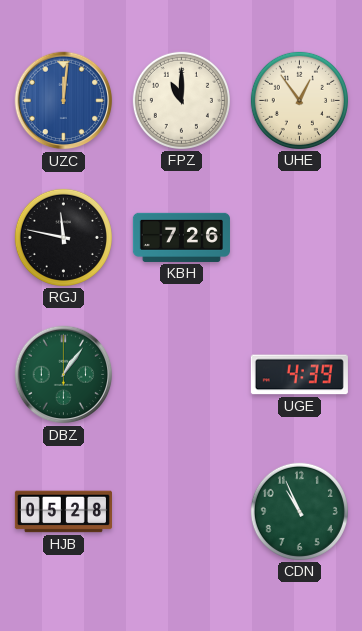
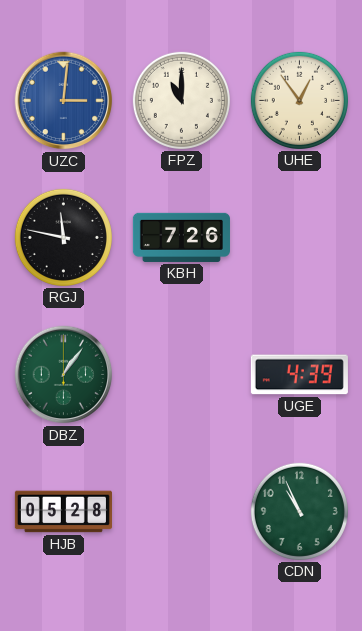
UZC: 12:01 -> 3:01
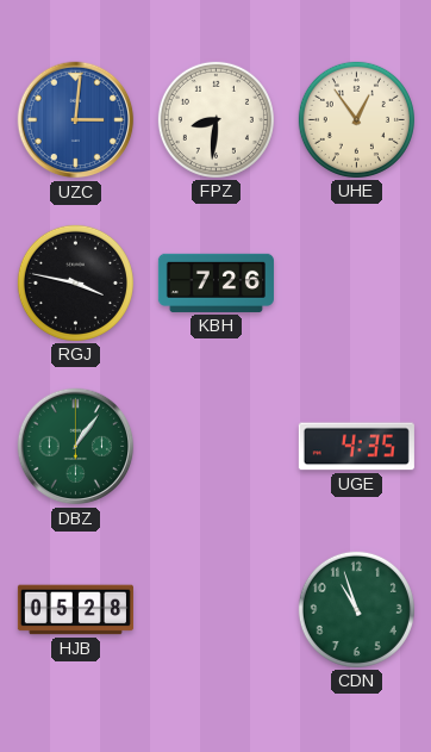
FPZ: 11:00 -> 8:31
RGJ: 11:47 -> 3:47
UGE: 4:39 -> 4:35
CDN: 10:56 -> 10:57
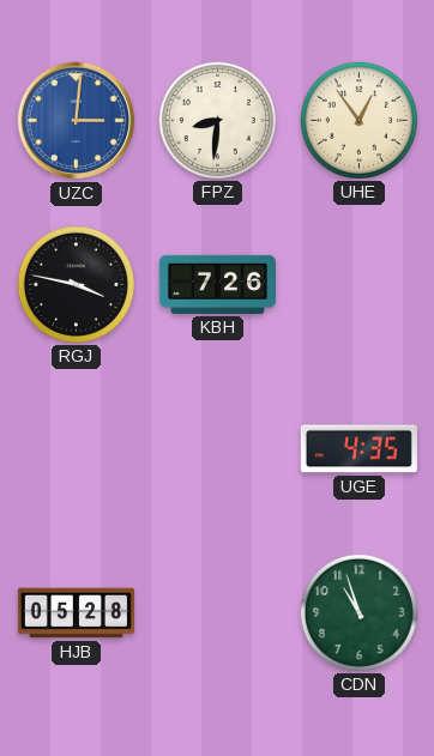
DBZ: 1:06 -> none
